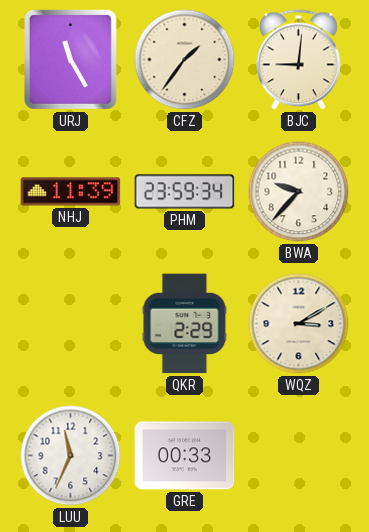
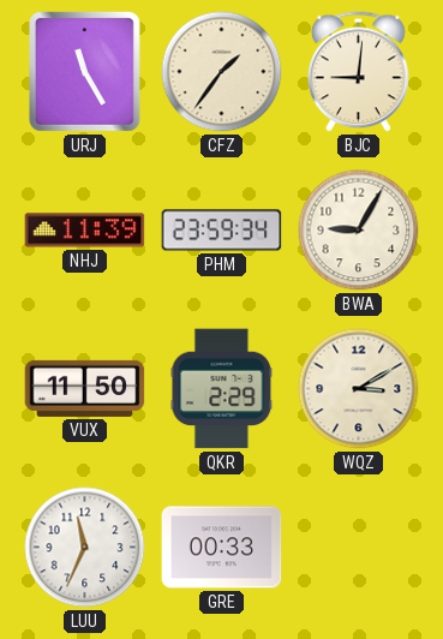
BWA: 9:37 -> 9:05
VUX: none -> 11:50
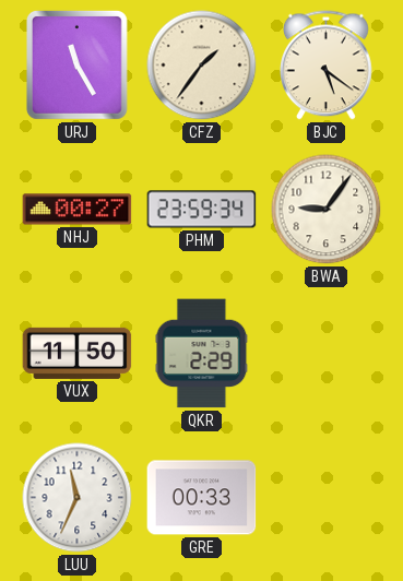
BJC: 9:01 -> 5:21
NHJ: 11:39 -> 00:27
BWA: 9:05 -> 9:06
WQZ: 3:10 -> none
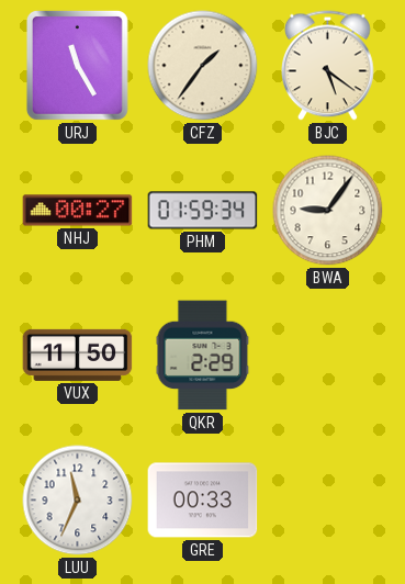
PHM: 23:59 -> 01:59
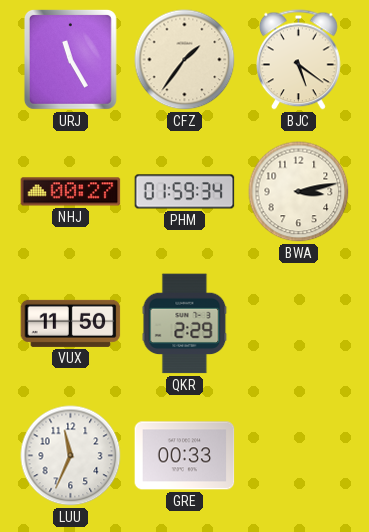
BWA: 9:06 -> 3:13
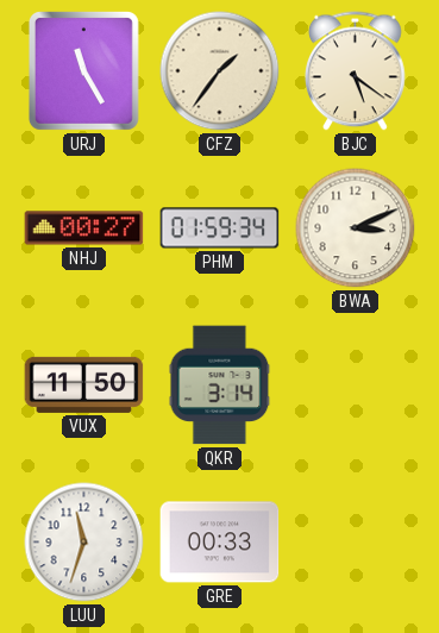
BWA: 3:13 -> 3:11
QKR: 2:29 -> 3:14
LUU: 11:34 -> 11:33
